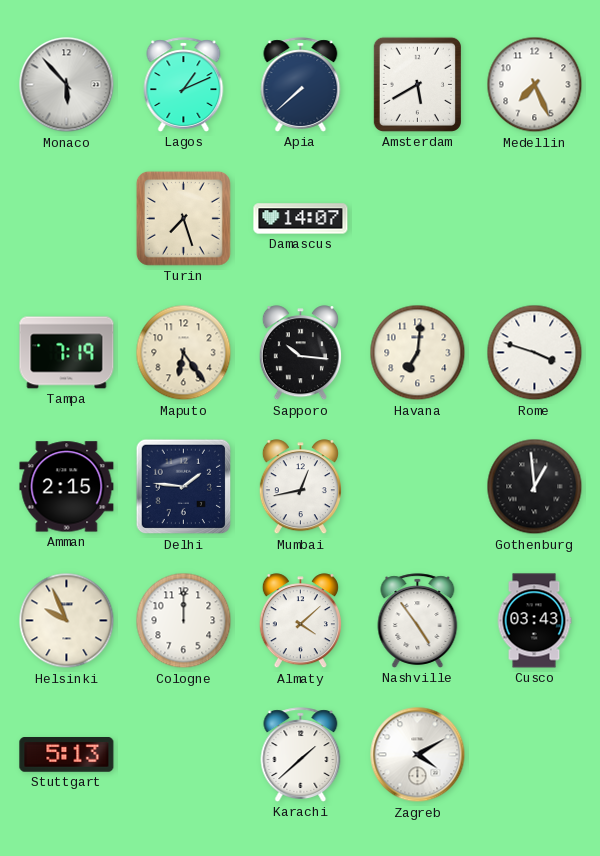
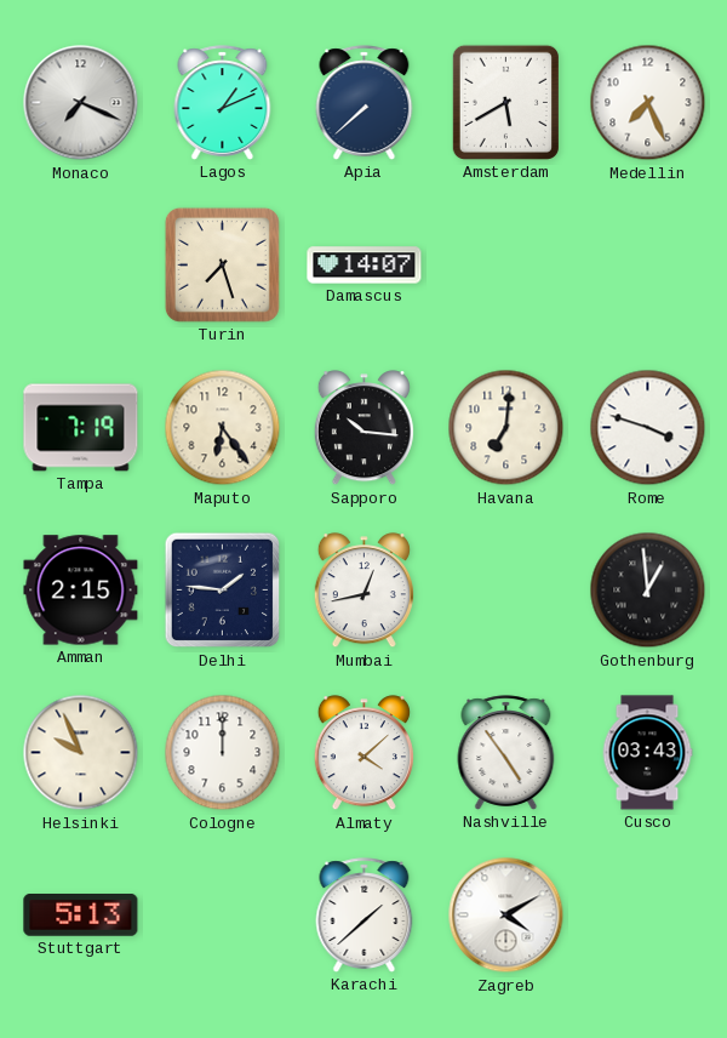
Monaco: 5:53 -> 7:19
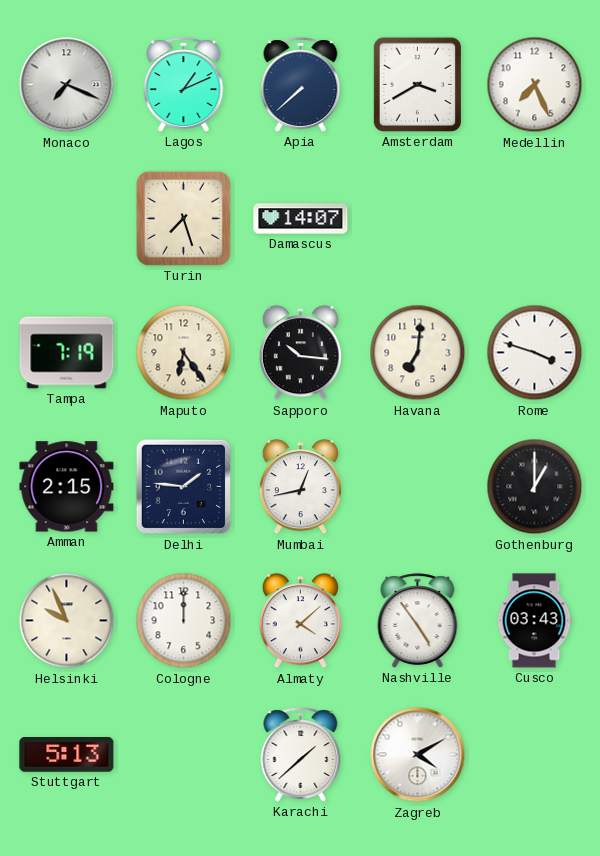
Amsterdam: 5:40 -> 3:40
Gothenburg: 12:59 -> 1:00
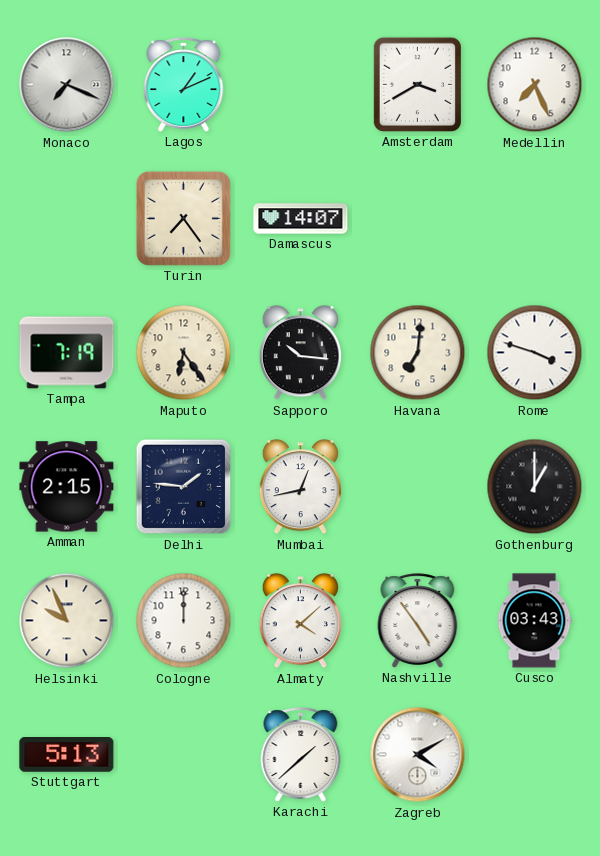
Apia: 7:38 -> none
Turin: 7:27 -> 7:24
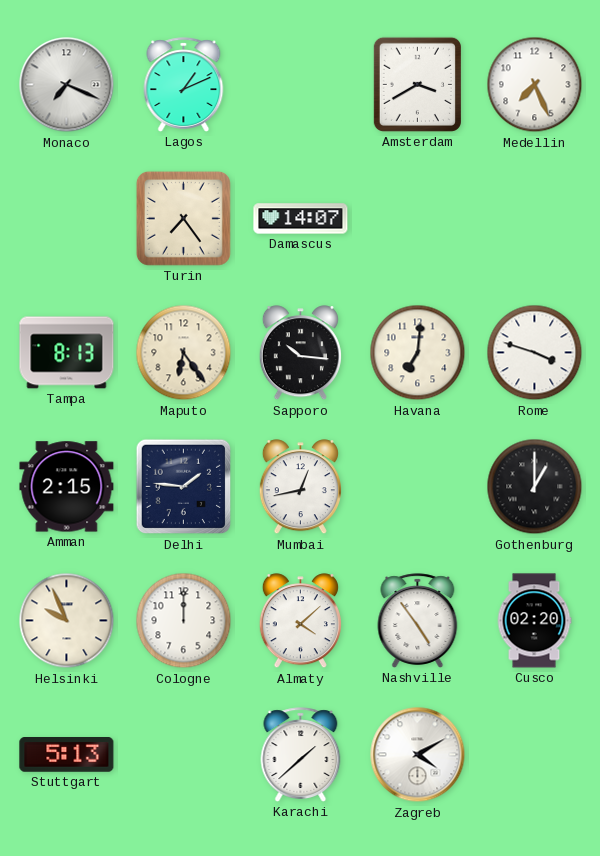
Tampa: 7:19 -> 8:13
Cusco: 03:43 -> 02:20
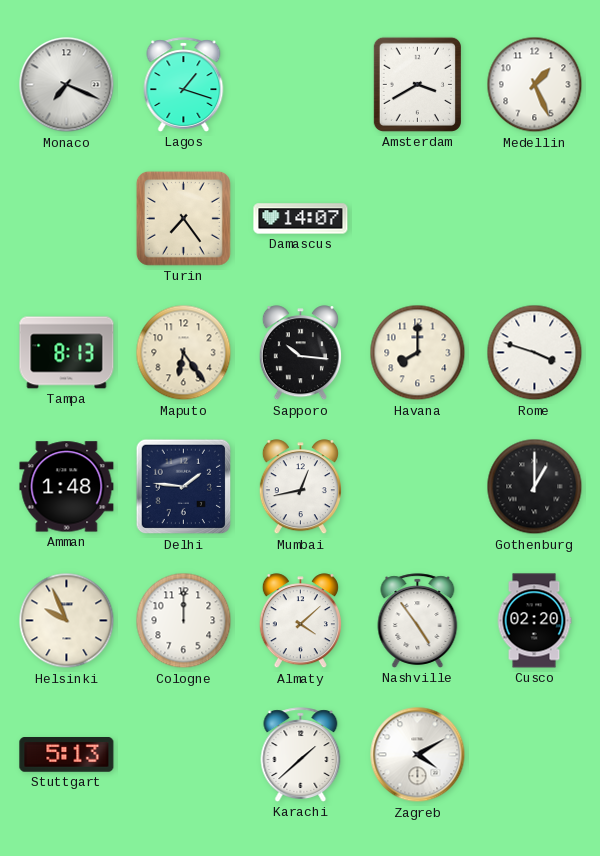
Lagos: 1:11 -> 1:18
Medellin: 7:26 -> 1:26
Havana: 7:01 -> 8:00
Amman: 2:15 -> 1:48
